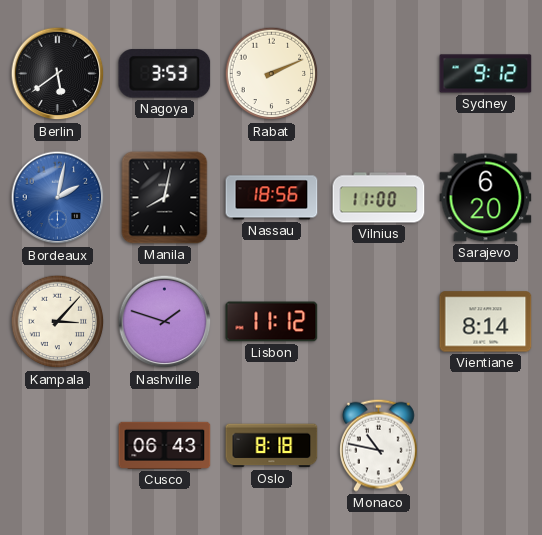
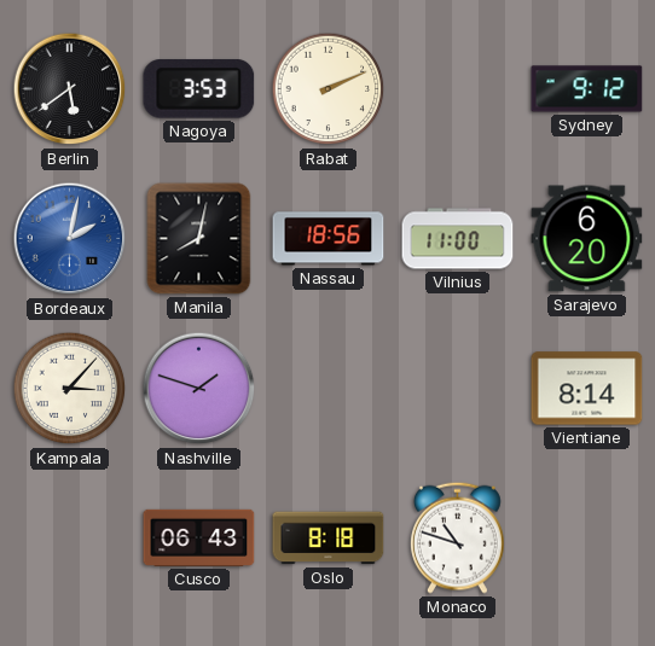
Lisbon: 11:12 -> none
Monaco: 10:47 -> 10:48
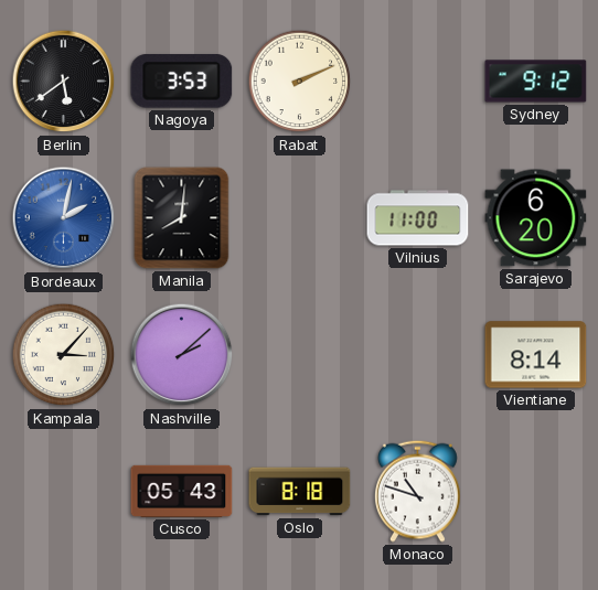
Manila: 8:02 -> 8:01
Nassau: 18:56 -> none
Nashville: 1:48 -> 2:08
Cusco: 06:43 -> 05:43
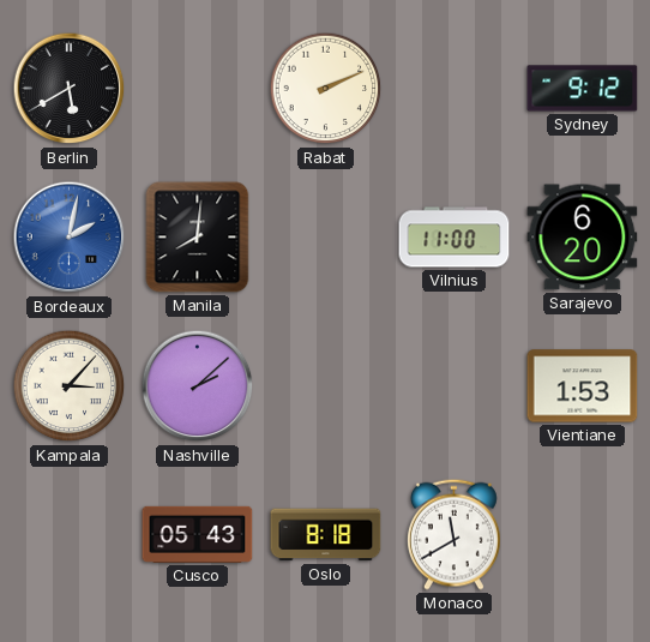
Berlin: 5:39 -> 5:40
Nagoya: 3:53 -> none
Vientiane: 8:14 -> 1:53
Monaco: 10:48 -> 11:40
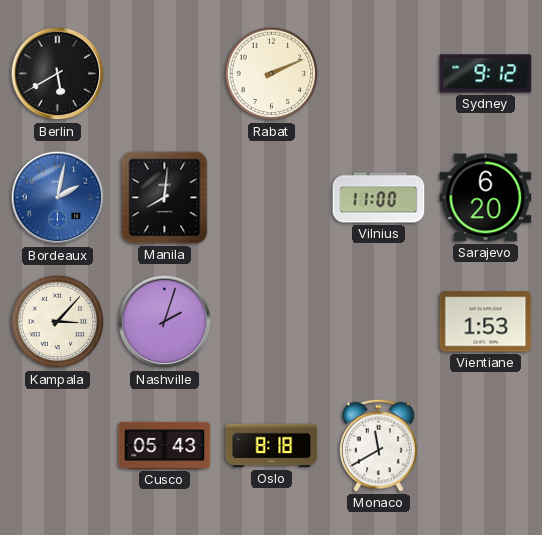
Nashville: 2:08 -> 2:03
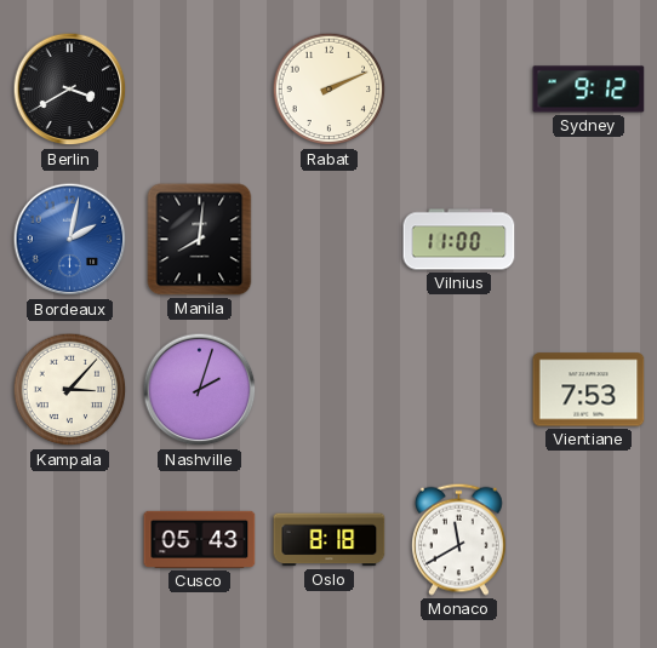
Berlin: 5:40 -> 3:40
Sarajevo: 6:20 -> none
Vientiane: 1:53 -> 7:53
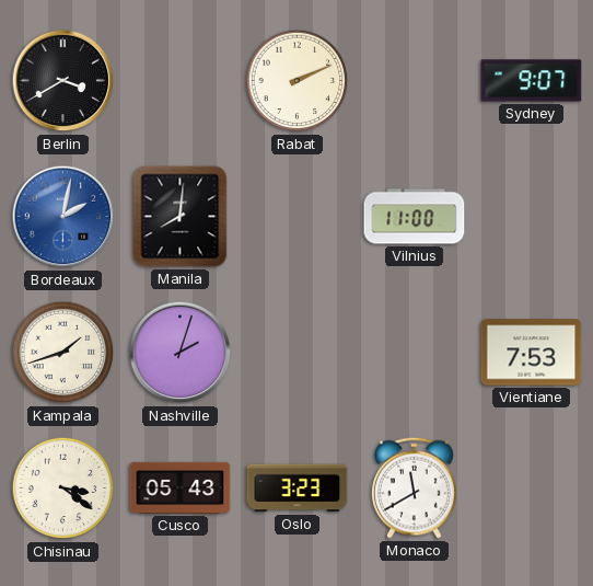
Sydney: 9:12 -> 9:07
Kampala: 3:07 -> 1:42
Chisinau: none -> 3:21
Oslo: 8:18 -> 3:23
